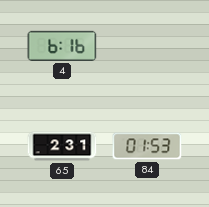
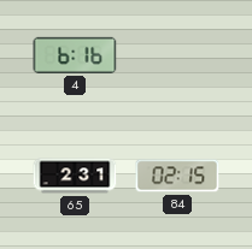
84: 01:53 -> 02:15
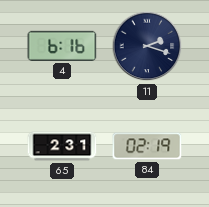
11: none -> 2:18
84: 02:15 -> 02:19
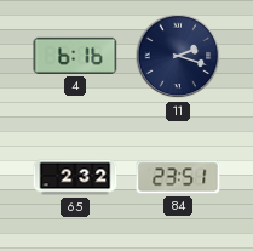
65: 2:31 -> 2:32
84: 02:19 -> 23:51
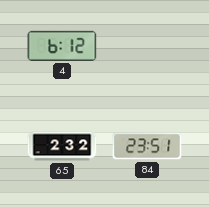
4: 6:16 -> 6:12
11: 2:18 -> none
